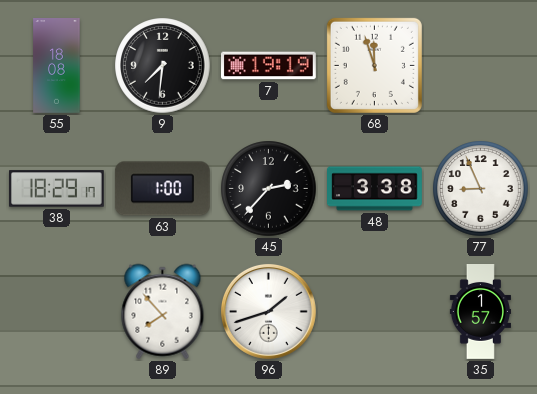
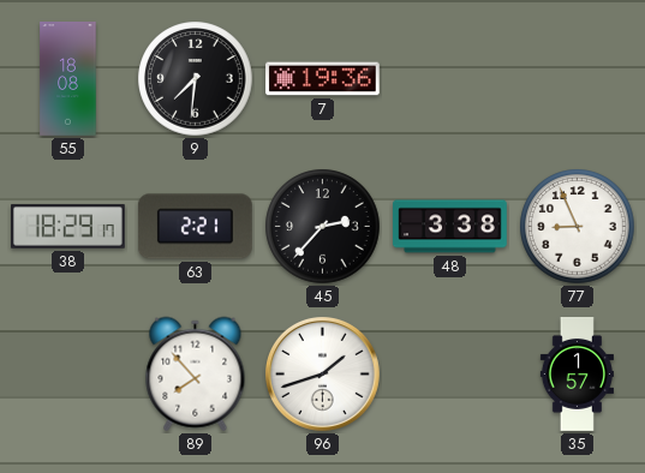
7: 19:19 -> 19:36
68: 11:57 -> none
63: 1:00 -> 2:21
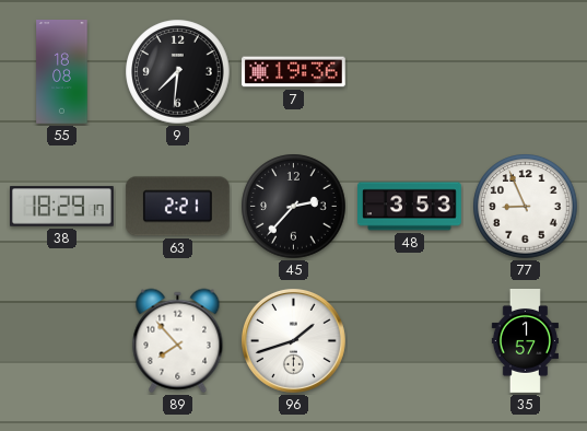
48: 3:38 -> 3:53
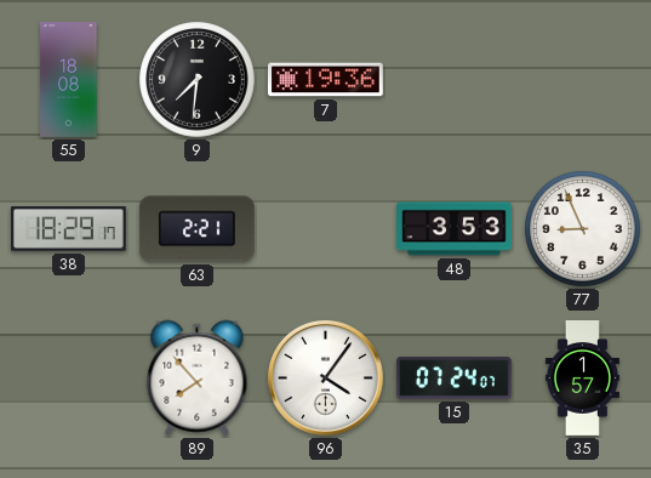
45: 2:37 -> none
96: 1:42 -> 4:06
15: none -> 07:24
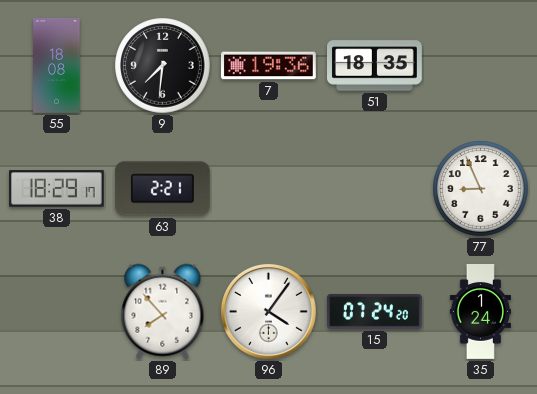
51: none -> 18:35
48: 3:53 -> none
15: 07:24:07 -> 07:24:20
35: 1:57 -> 1:24
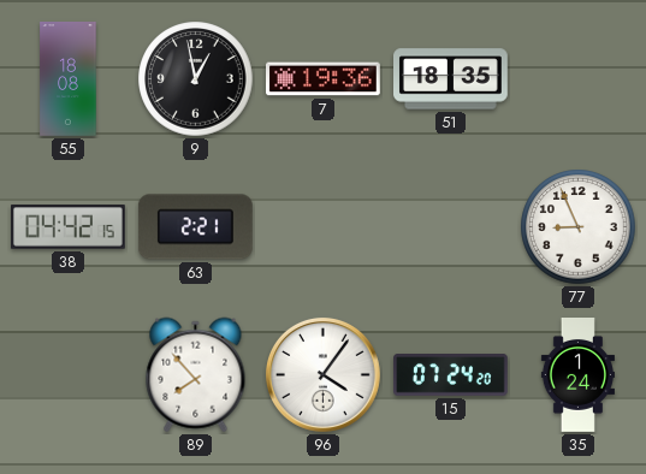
9: 7:31 -> 12:58
38: 18:29 -> 04:42
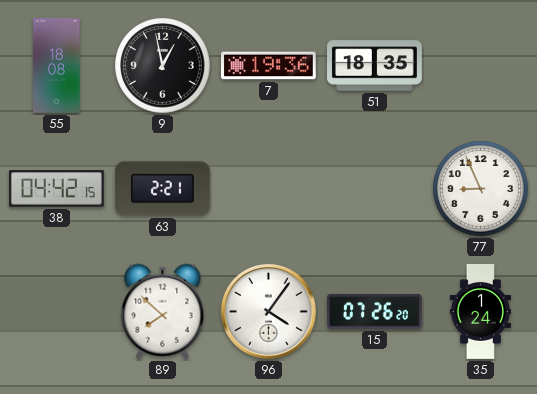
89: 7:53 -> 7:52
15: 07:24 -> 07:26
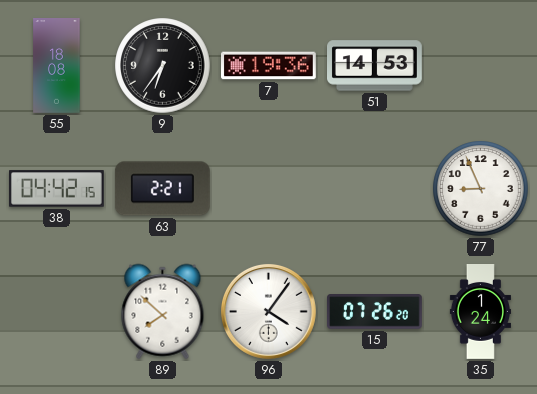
9: 12:58 -> 6:36
51: 18:35 -> 14:53
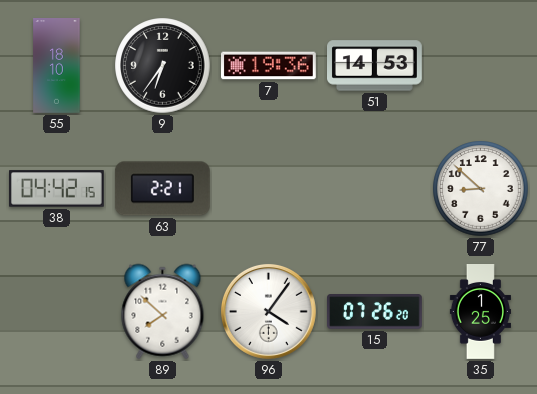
55: 18:08 -> 18:10
77: 8:56 -> 8:52
35: 1:24 -> 1:25
